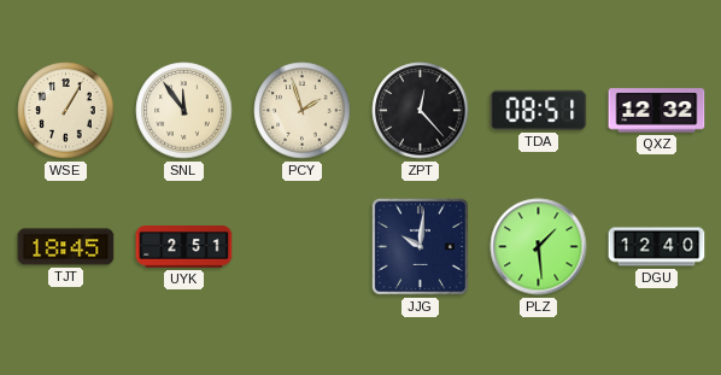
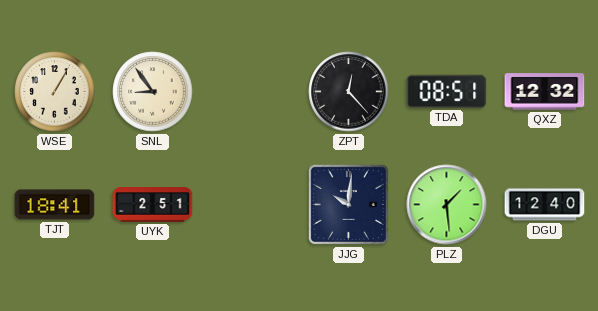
SNL: 11:54 -> 8:54
PCY: 1:57 -> none
TJT: 18:45 -> 18:41
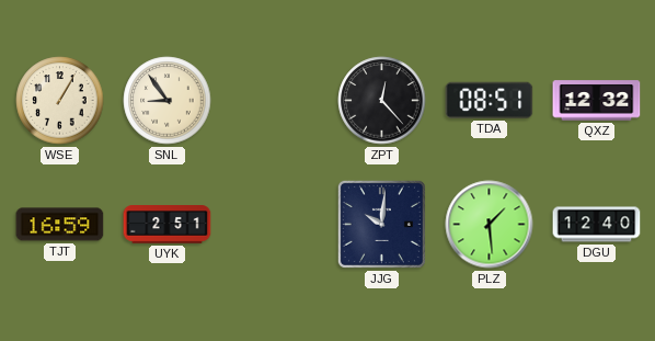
TJT: 18:41 -> 16:59
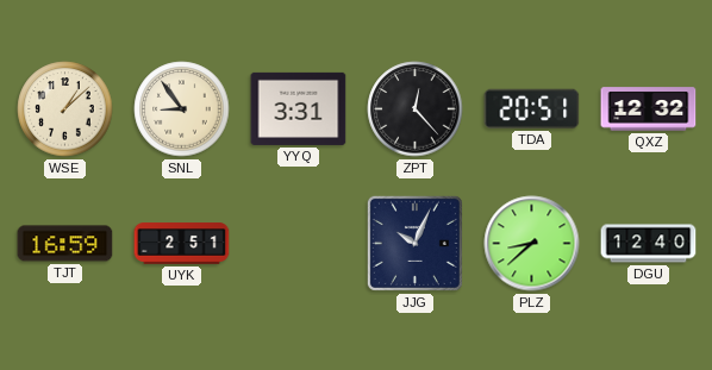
WSE: 1:05 -> 1:08
YYQ: none -> 3:31
TDA: 08:51 -> 20:51
JJG: 10:01 -> 10:04
PLZ: 1:29 -> 8:38
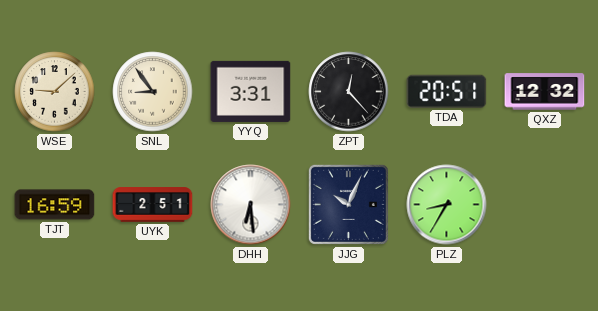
WSE: 1:08 -> 9:08
DHH: none -> 6:29
PLZ: 8:38 -> 8:35
DGU: 12:40 -> none
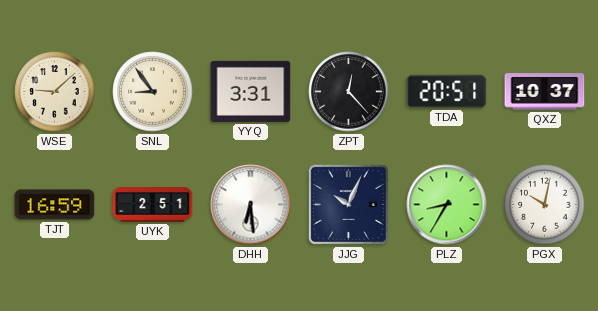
QXZ: 12:32 -> 10:37
PGX: none -> 10:02
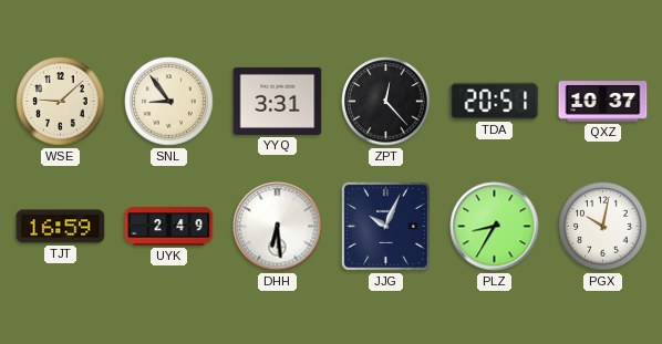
UYK: 2:51 -> 2:49
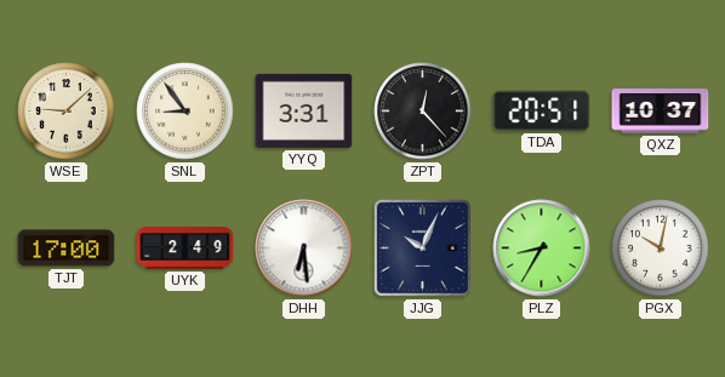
TJT: 16:59 -> 17:00
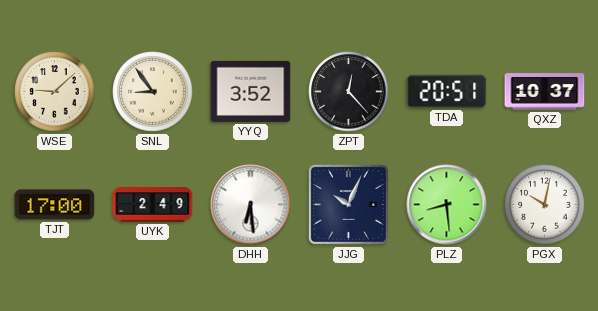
YYQ: 3:31 -> 3:52
PLZ: 8:35 -> 8:29
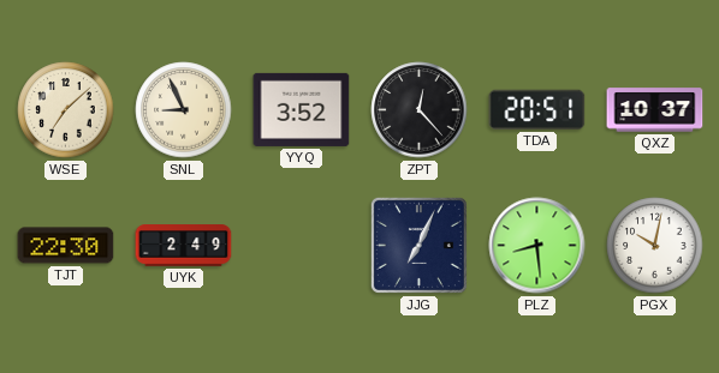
WSE: 9:08 -> 7:08
SNL: 8:54 -> 8:56
TJT: 17:00 -> 22:30
DHH: 6:29 -> none
JJG: 10:04 -> 7:04
